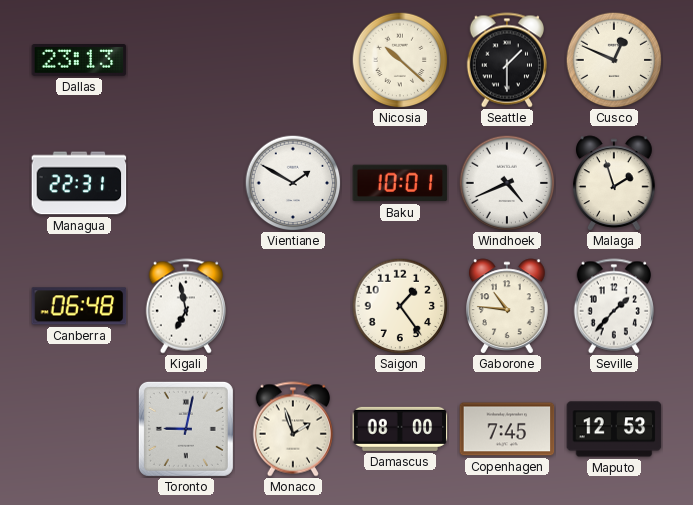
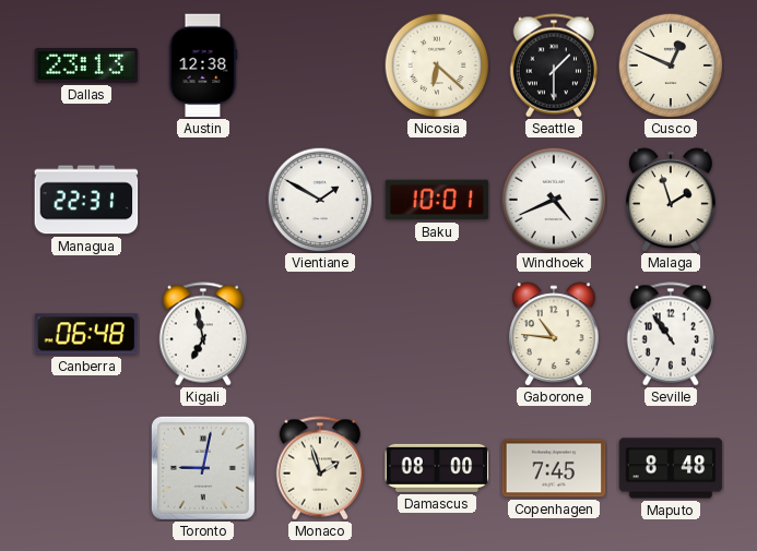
Austin: none -> 12:38
Nicosia: 10:22 -> 6:22
Saigon: 1:24 -> none
Seville: 1:37 -> 10:54
Maputo: 12:53 -> 8:48
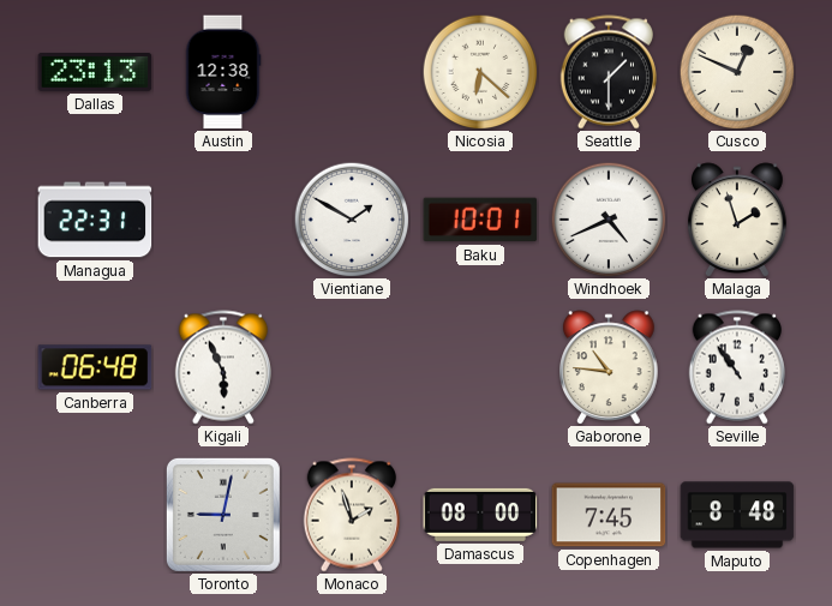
Kigali: 6:58 -> 5:56
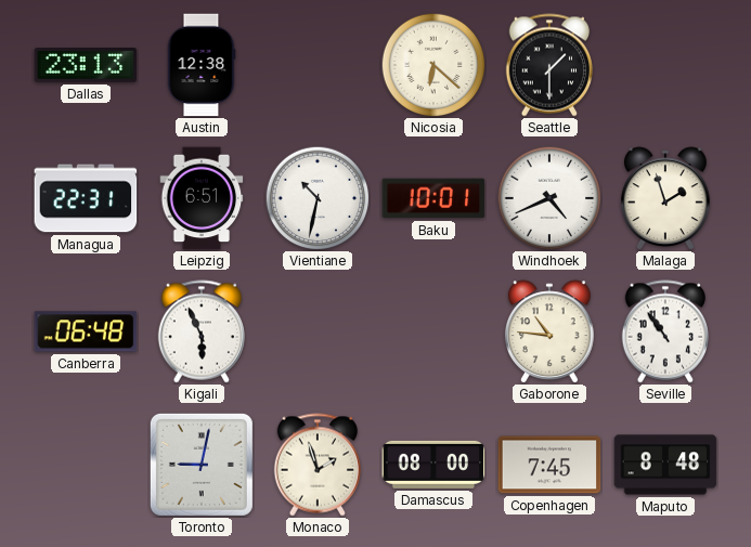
Cusco: 12:49 -> none
Leipzig: none -> 6:51
Vientiane: 1:50 -> 10:32
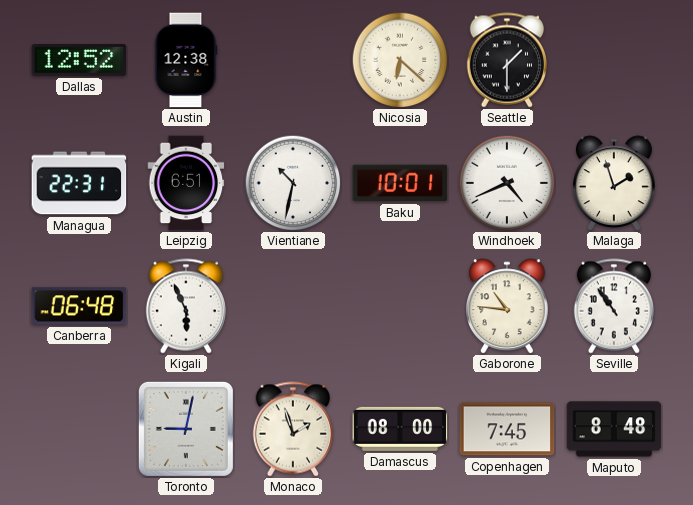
Dallas: 23:13 -> 12:52
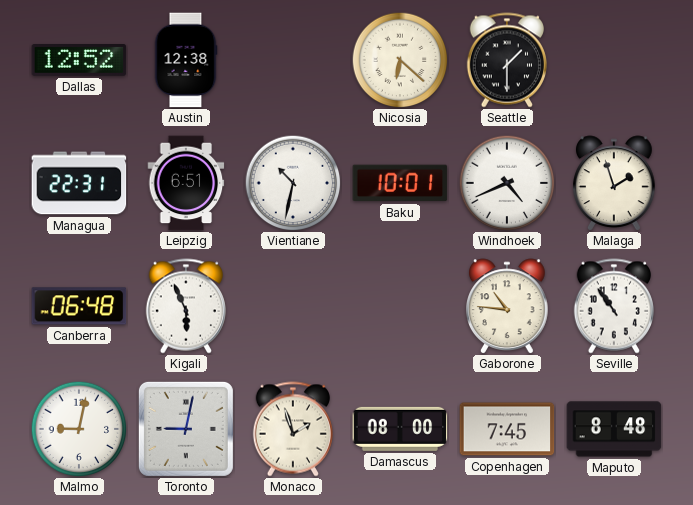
Malmo: none -> 9:02
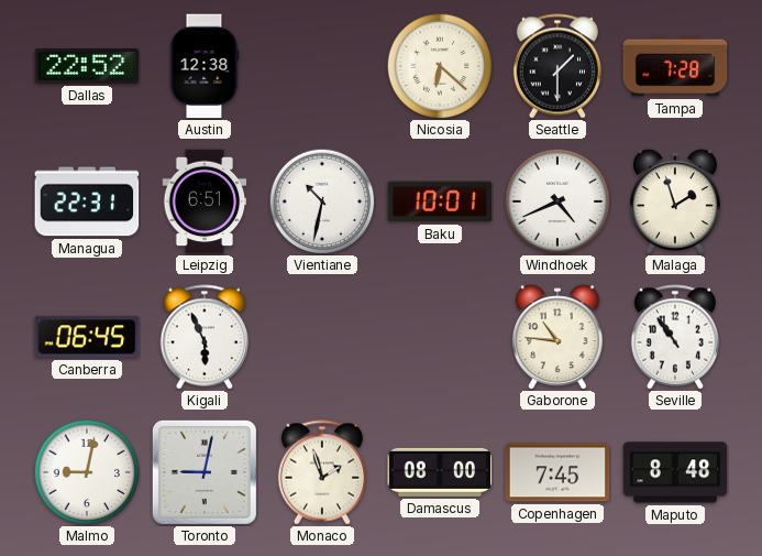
Dallas: 12:52 -> 22:52
Tampa: none -> 7:28
Canberra: 06:48 -> 06:45
